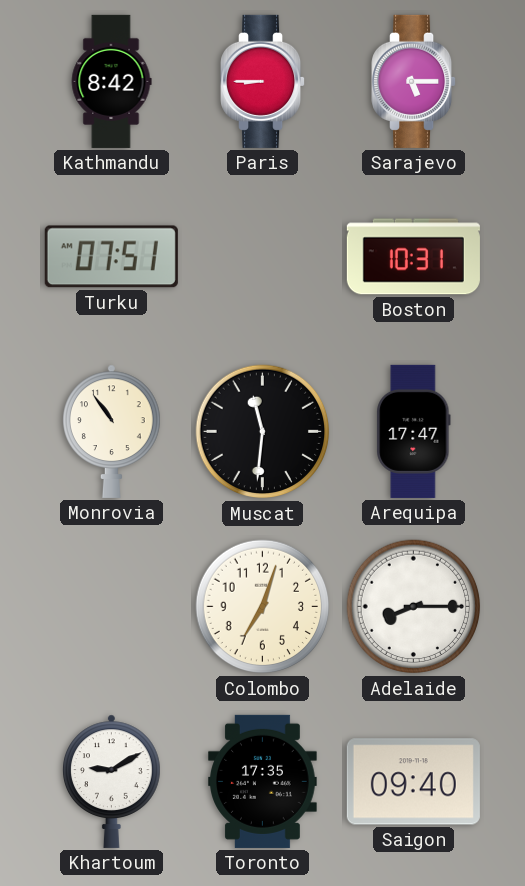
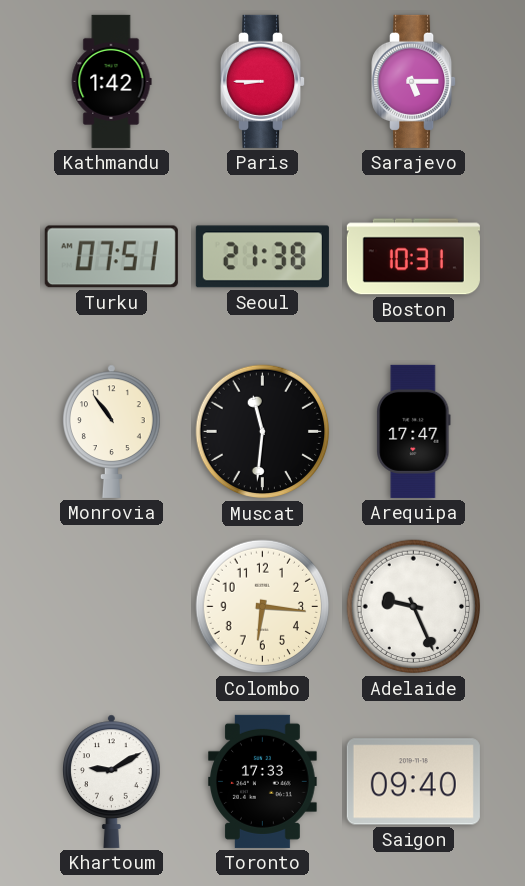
Kathmandu: 8:42 -> 1:42
Seoul: none -> 21:38
Colombo: 7:03 -> 6:16
Adelaide: 8:15 -> 9:26
Toronto: 17:35 -> 17:33
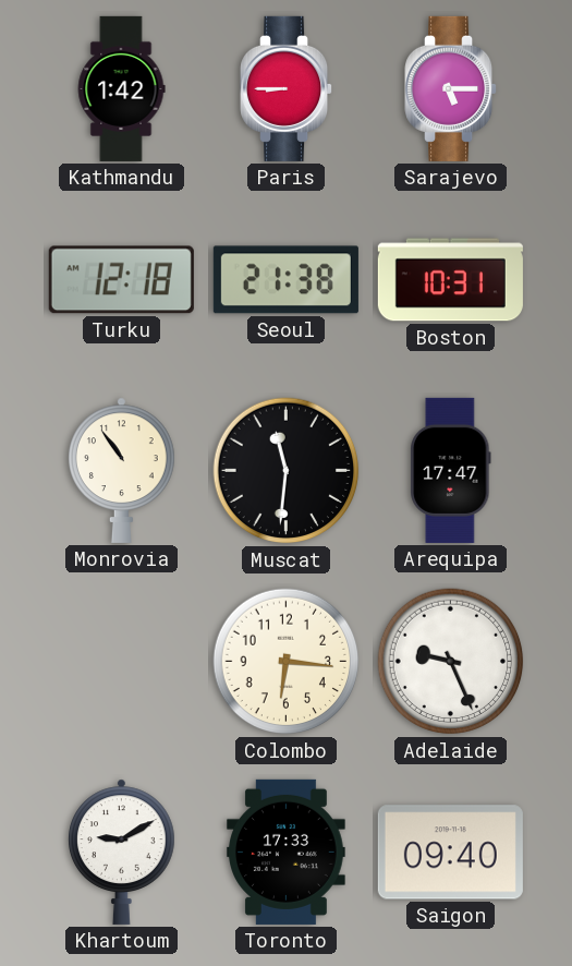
Turku: 07:51 -> 12:18
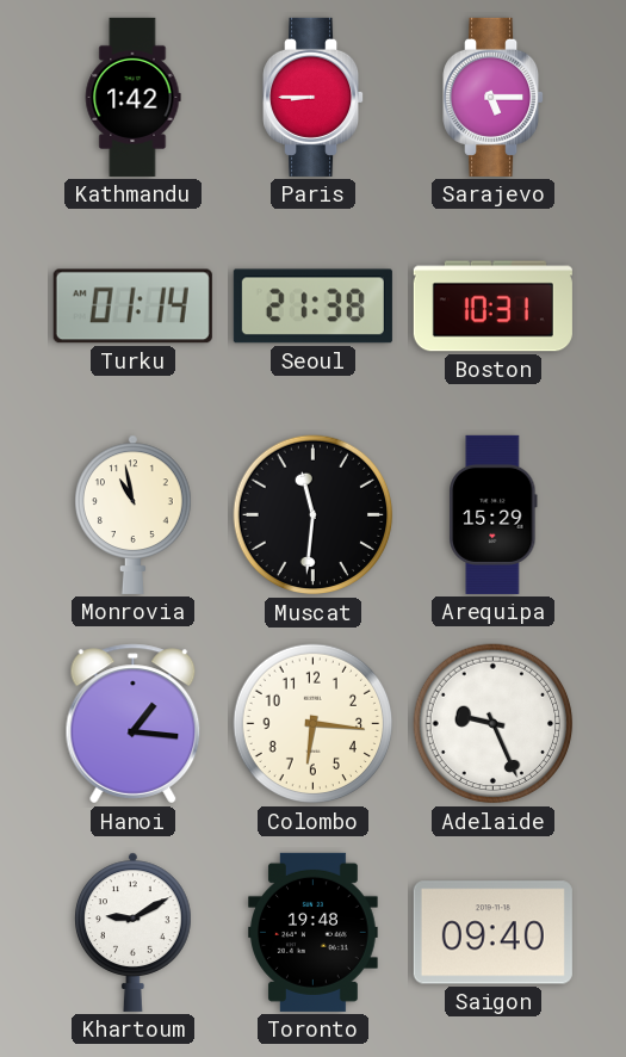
Turku: 12:18 -> 01:14
Monrovia: 10:54 -> 10:58
Arequipa: 17:47 -> 15:29
Hanoi: none -> 1:16
Toronto: 17:33 -> 19:48
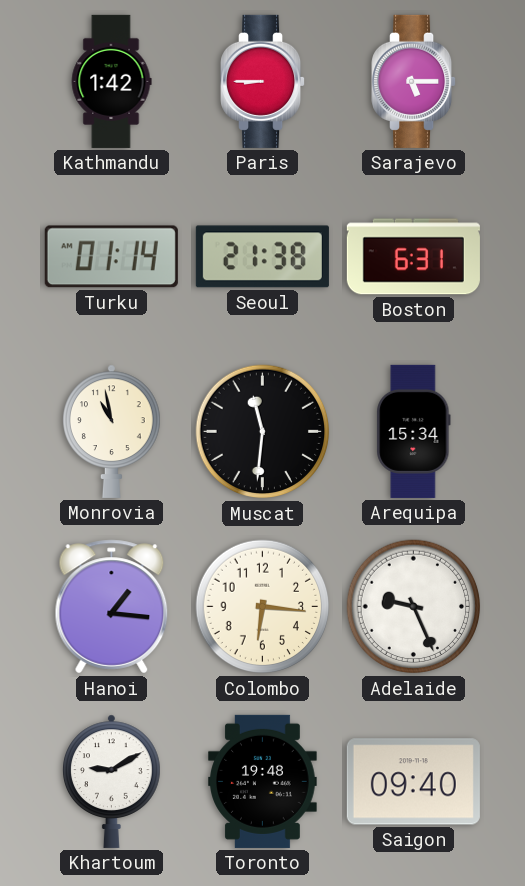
Boston: 10:31 -> 6:31
Arequipa: 15:29 -> 15:34
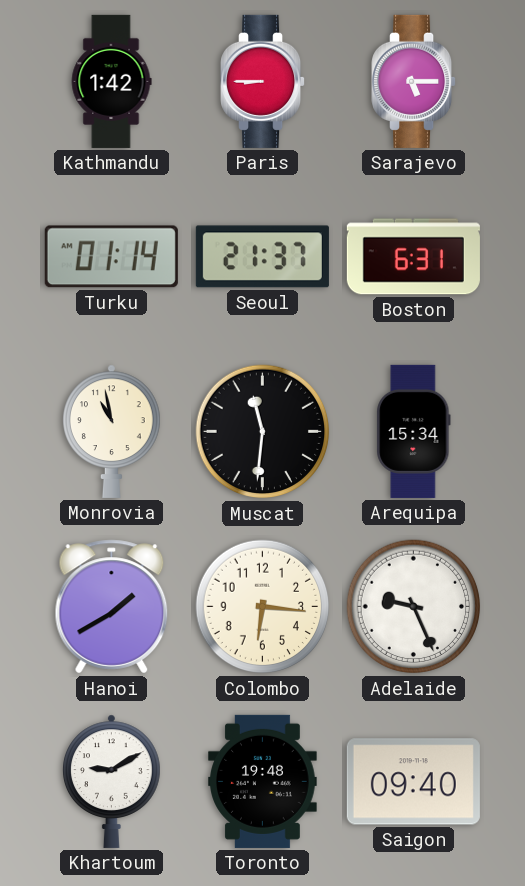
Seoul: 21:38 -> 21:37
Hanoi: 1:16 -> 1:40
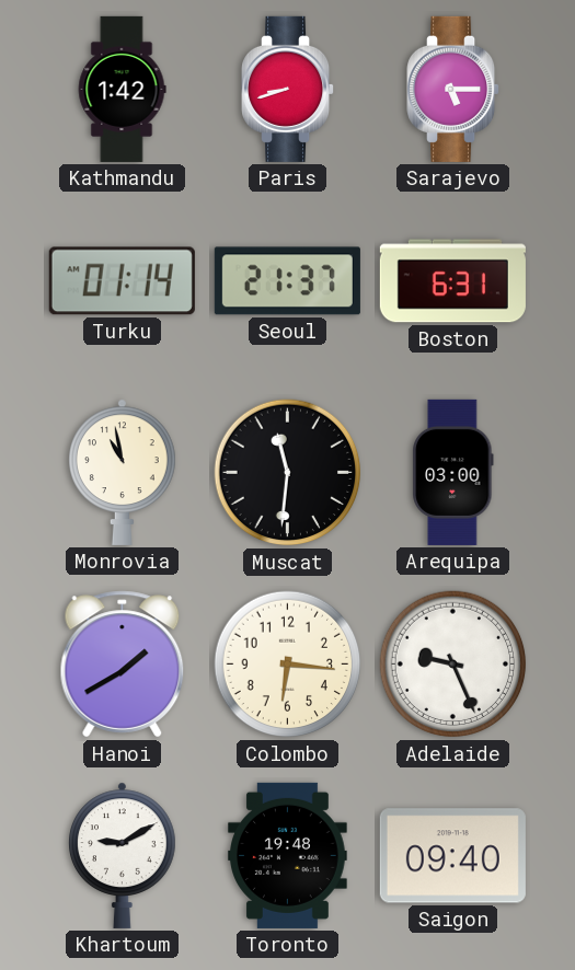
Paris: 8:45 -> 8:42
Arequipa: 15:34 -> 03:00
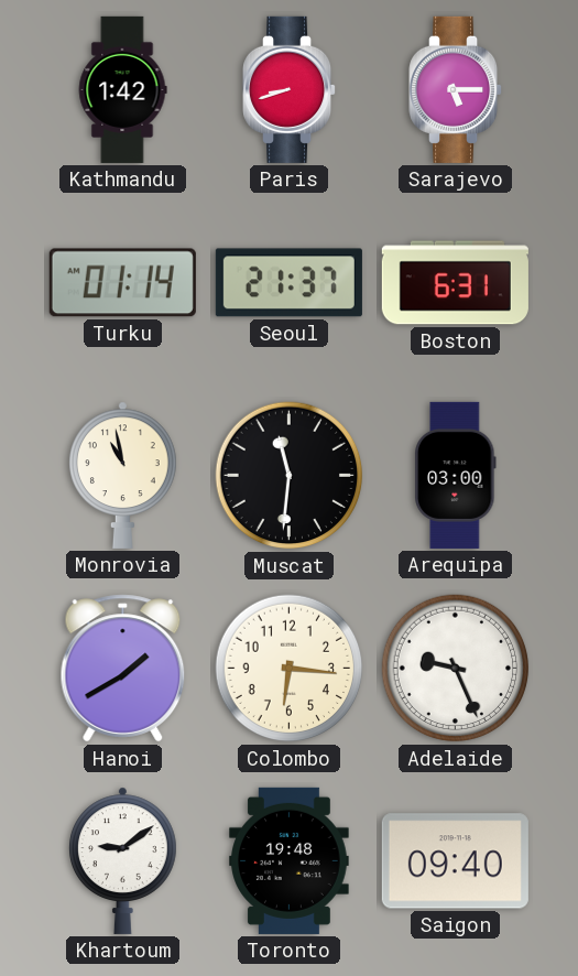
Khartoum: 9:10 -> 9:09
